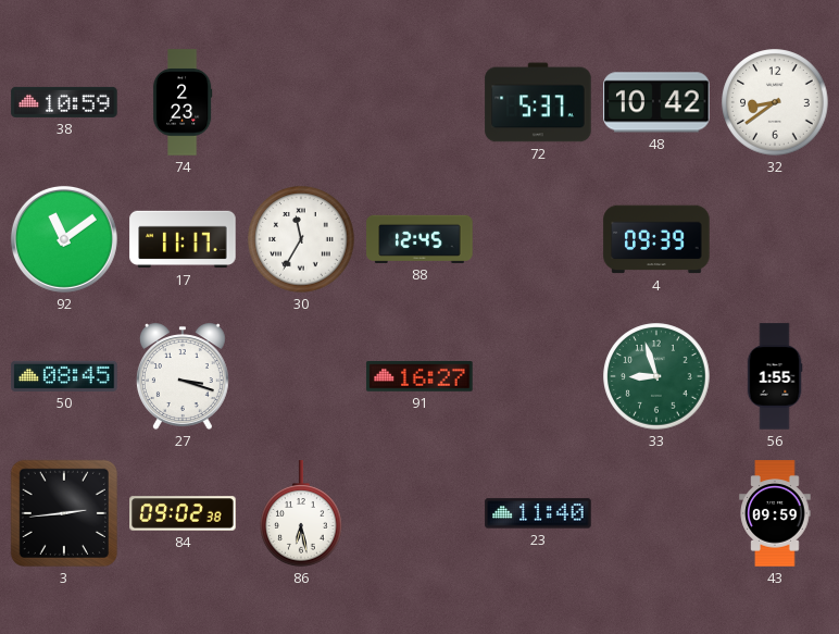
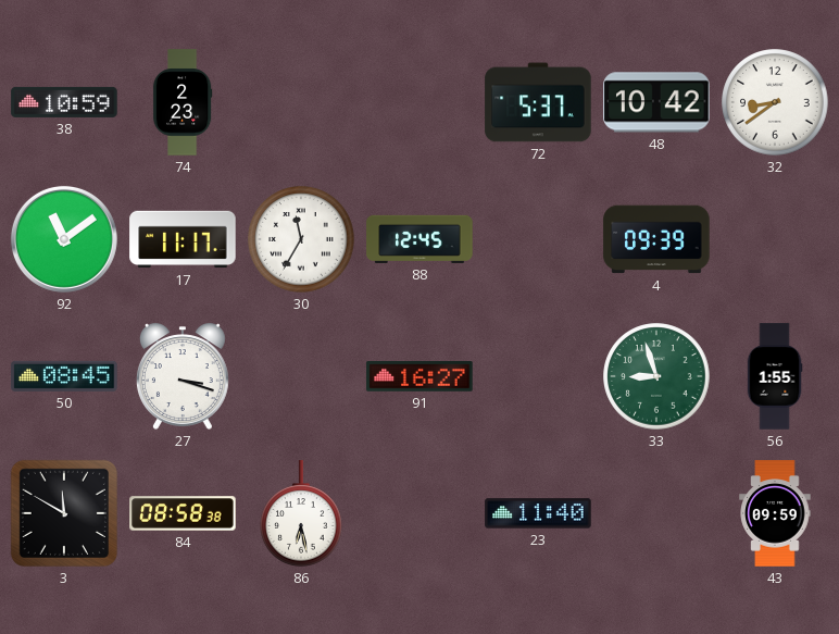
3: 2:44 -> 11:50
84: 09:02 -> 08:58
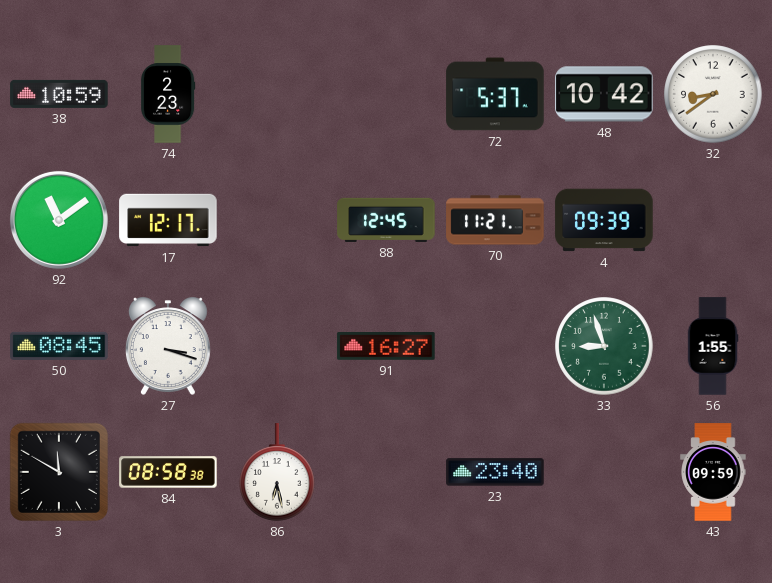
17: 11:17 -> 12:17
30: 11:35 -> none
70: none -> 11:21
23: 11:40 -> 23:40
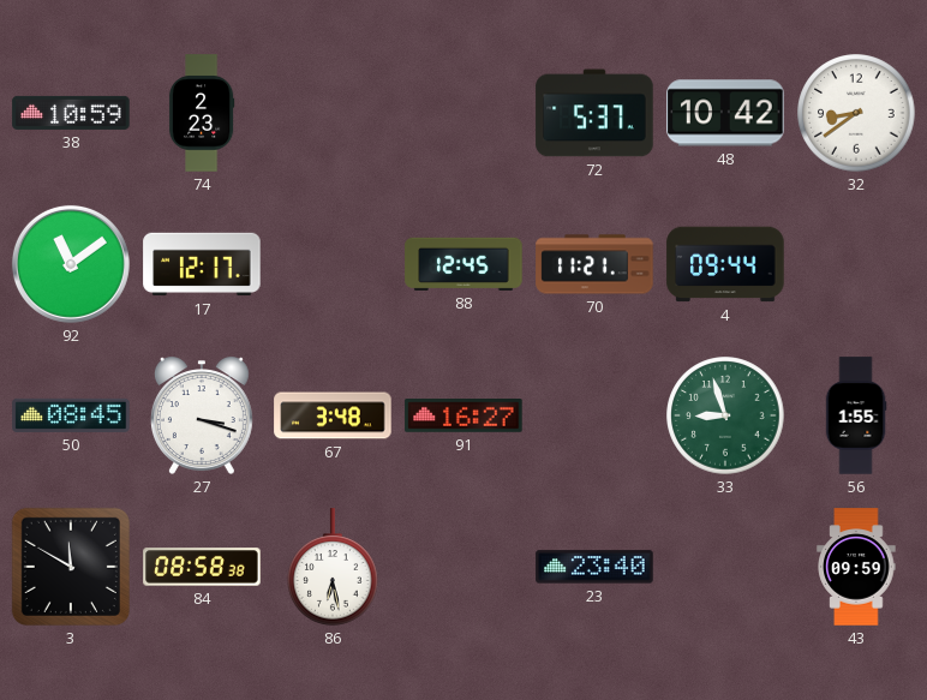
4: 09:39 -> 09:44
67: none -> 3:48
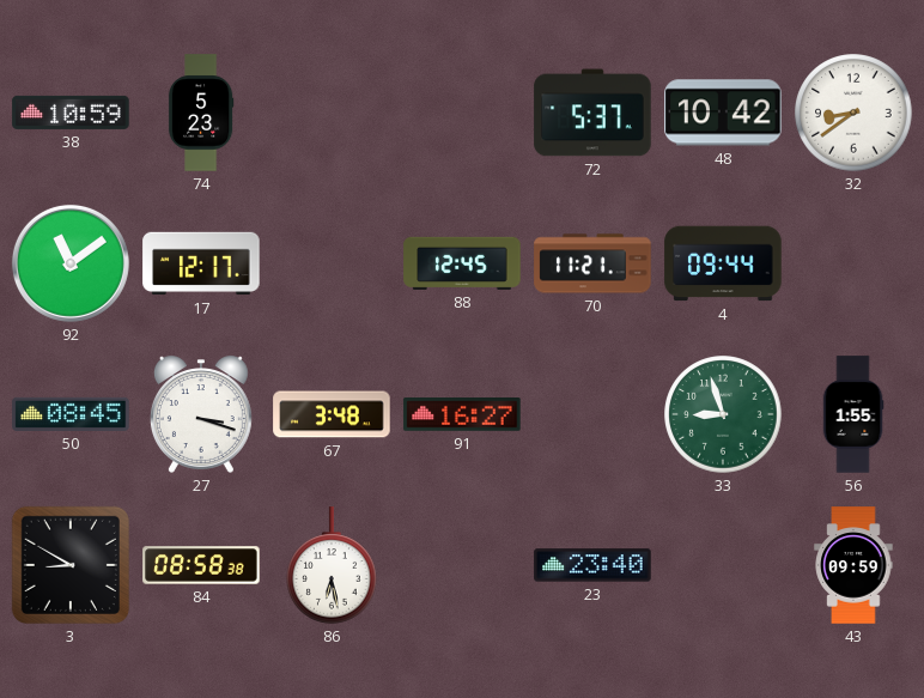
74: 2:23 -> 5:23
3: 11:50 -> 8:50
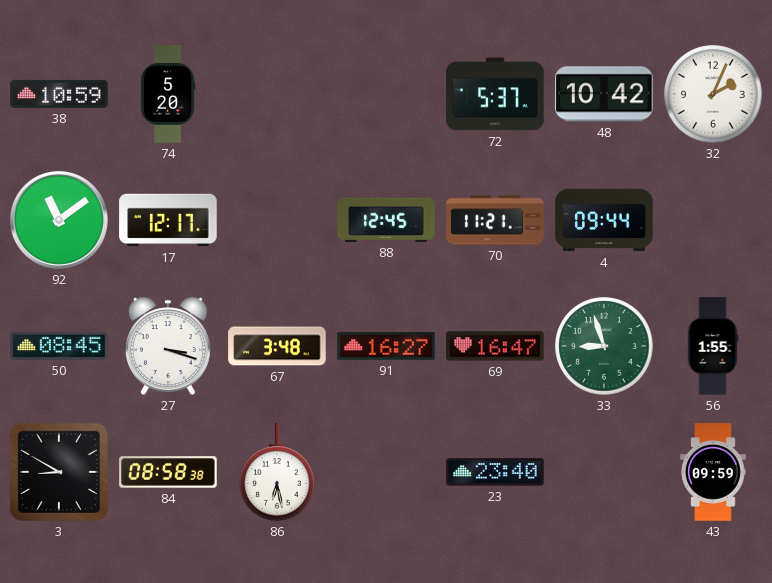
74: 5:23 -> 5:20
32: 8:39 -> 2:04
69: none -> 16:47
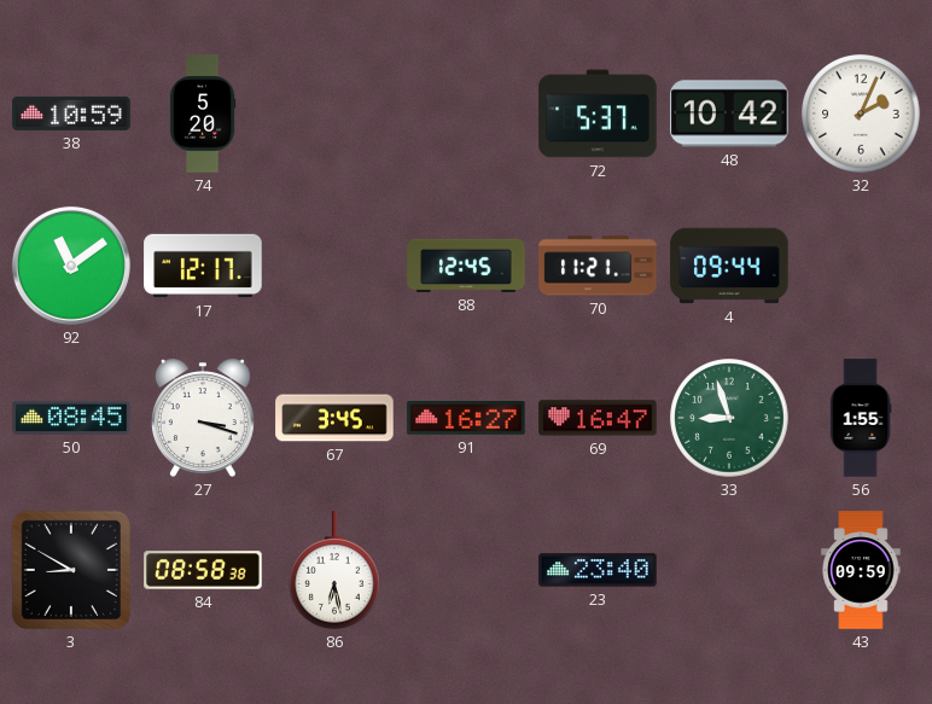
67: 3:48 -> 3:45
